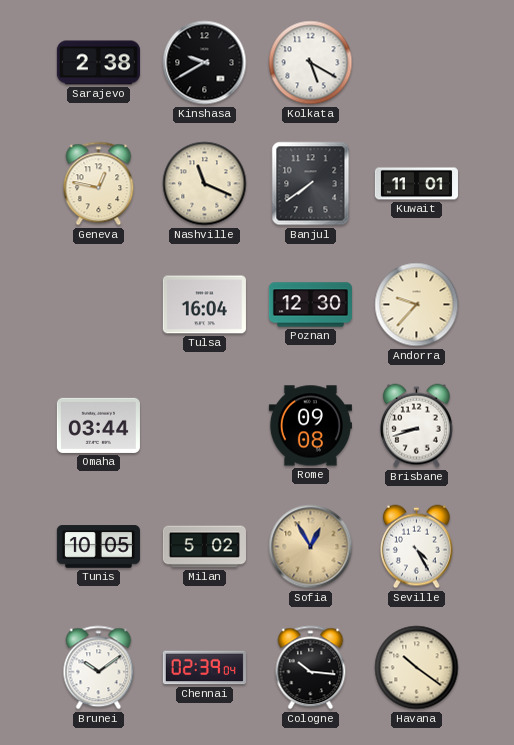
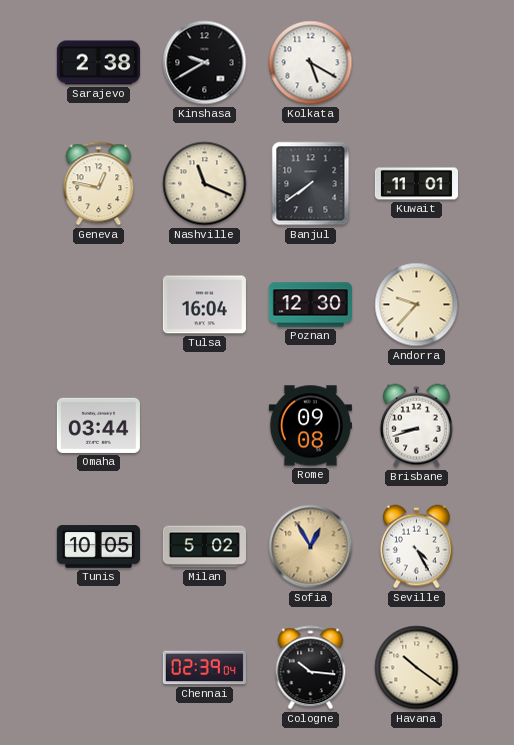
Brunei: 10:09 -> none
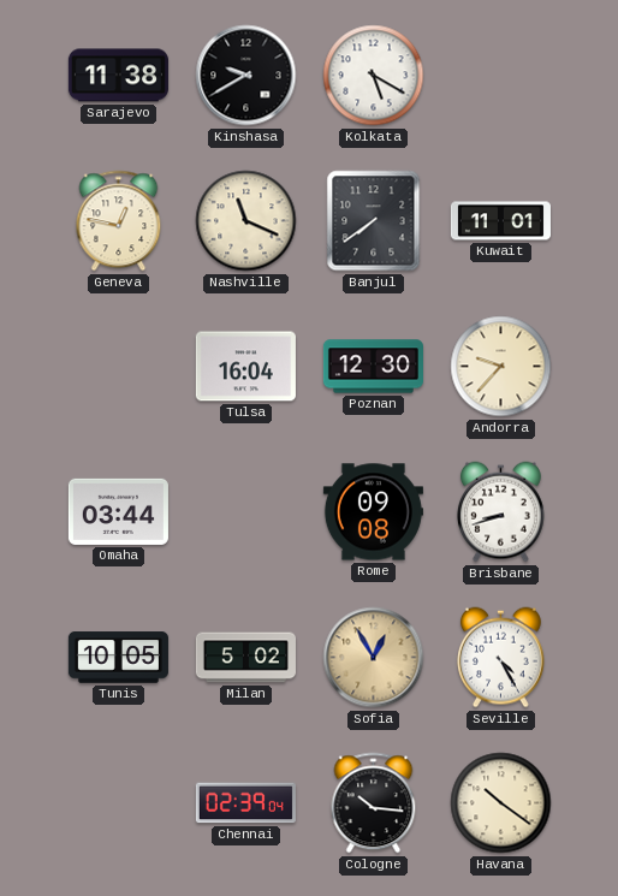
Sarajevo: 2:38 -> 11:38
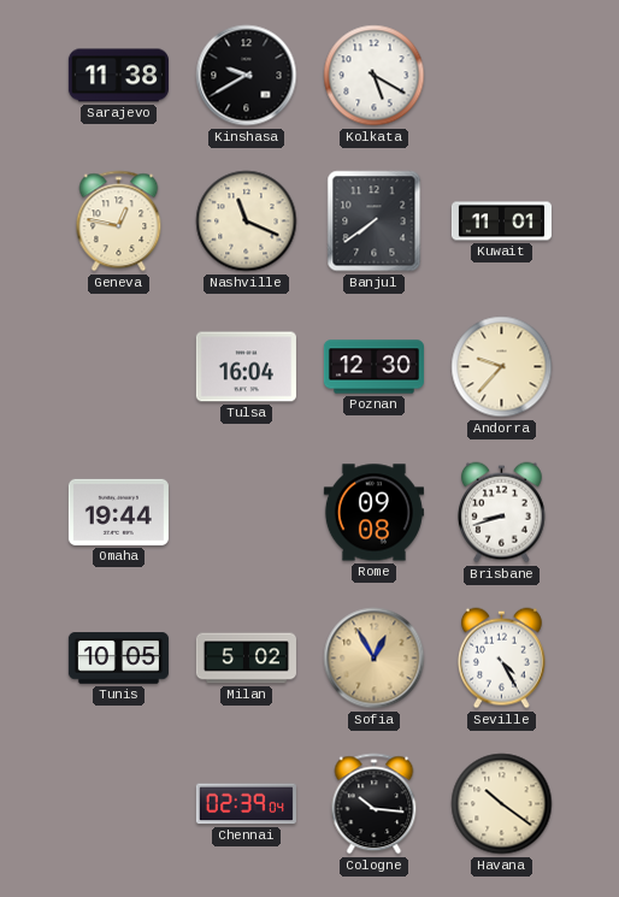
Omaha: 03:44 -> 19:44
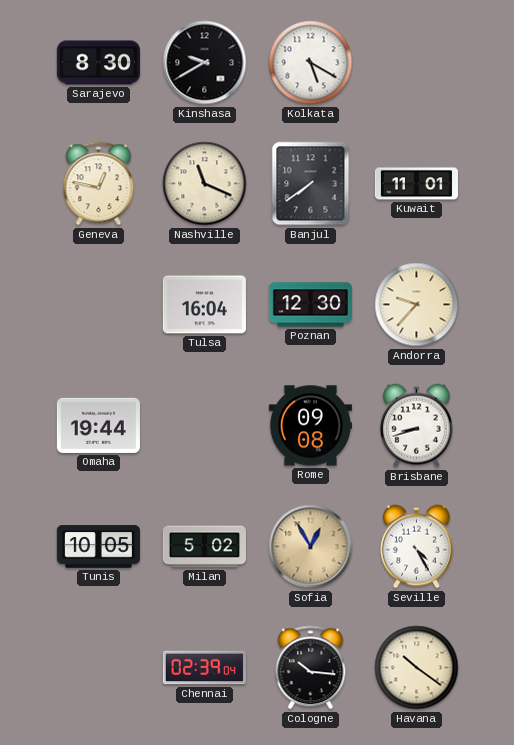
Sarajevo: 11:38 -> 8:30
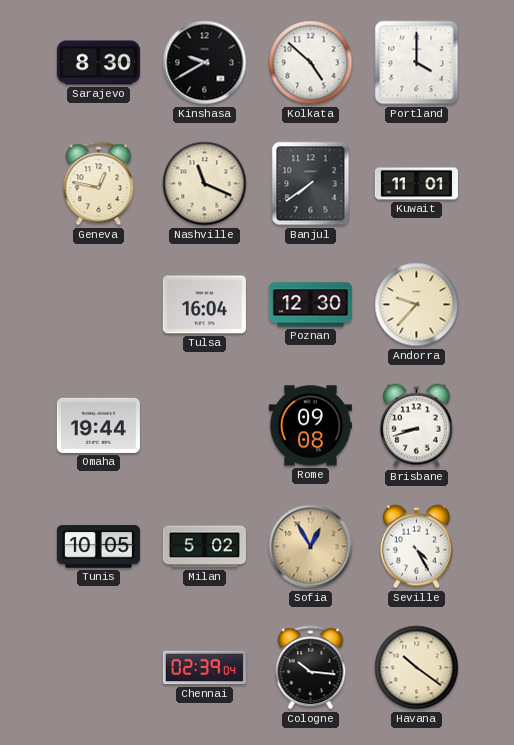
Kolkata: 5:20 -> 4:52
Portland: none -> 4:00
